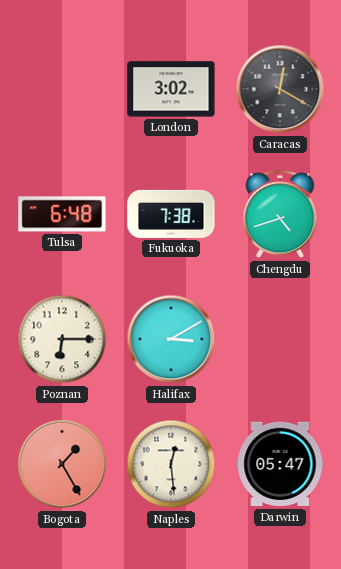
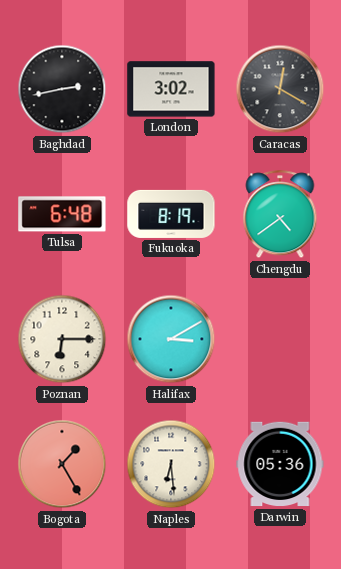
Baghdad: none -> 2:43
Fukuoka: 7:38 -> 8:19
Chengdu: 4:42 -> 4:39
Naples: 12:29 -> 6:29
Darwin: 05:47 -> 05:36
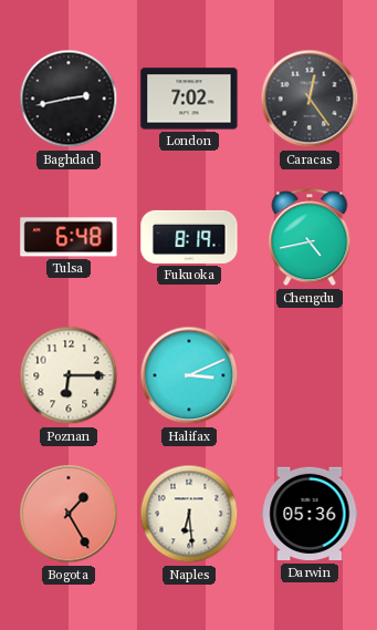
London: 3:02 -> 7:02
Caracas: 12:20 -> 12:24
Chengdu: 4:39 -> 4:43
Halifax: 3:10 -> 3:11
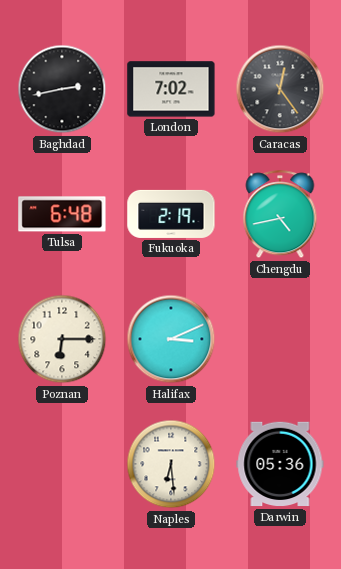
Fukuoka: 8:19 -> 2:19
Bogota: 1:25 -> none
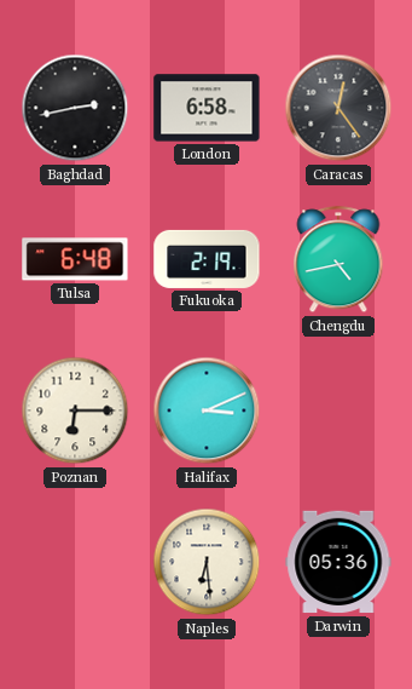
London: 7:02 -> 6:58
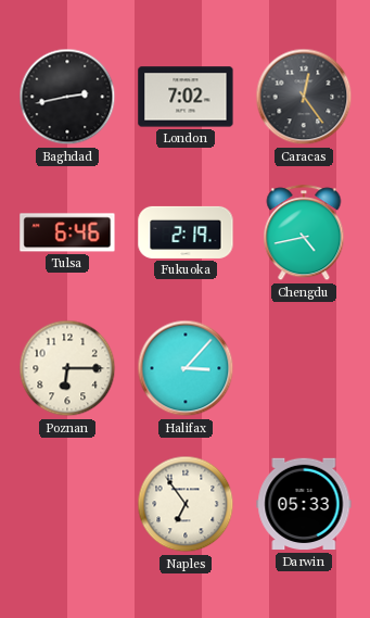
London: 6:58 -> 7:02
Tulsa: 6:48 -> 6:46
Halifax: 3:11 -> 3:07
Naples: 6:29 -> 6:54
Darwin: 05:36 -> 05:33
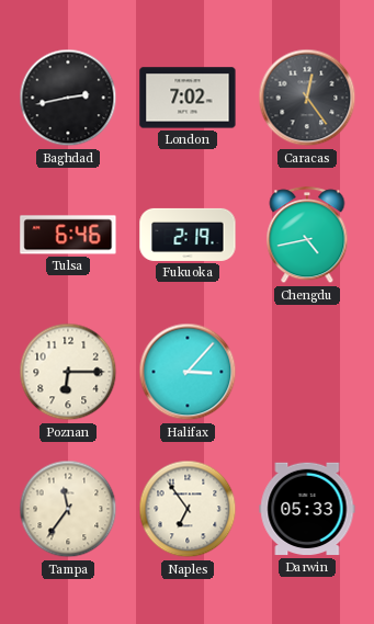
Tampa: none -> 11:36
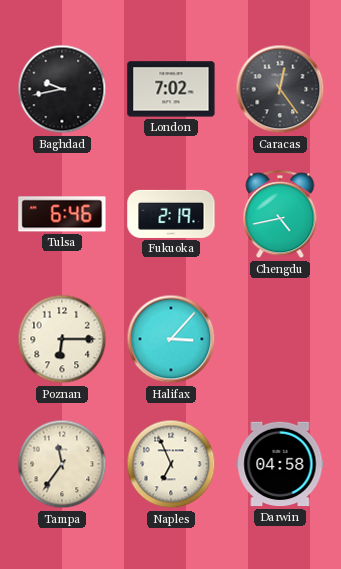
Baghdad: 2:43 -> 9:43
Naples: 6:54 -> 6:56
Darwin: 05:33 -> 04:58
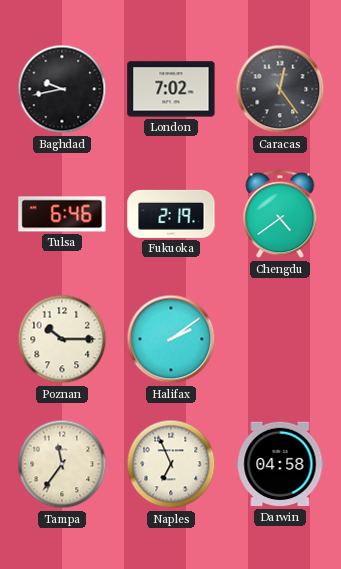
Chengdu: 4:43 -> 4:39
Poznan: 6:15 -> 10:15
Halifax: 3:07 -> 2:09
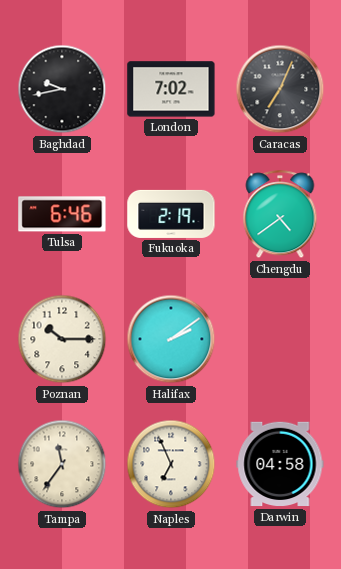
Caracas: 12:24 -> 7:04
